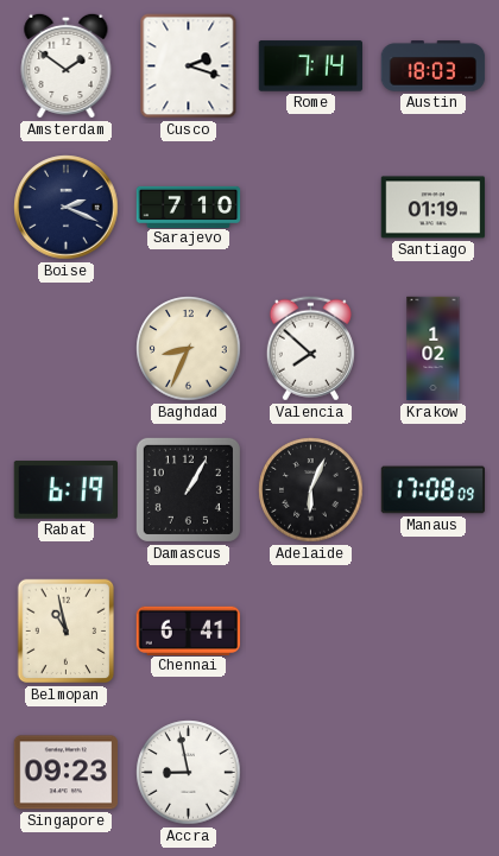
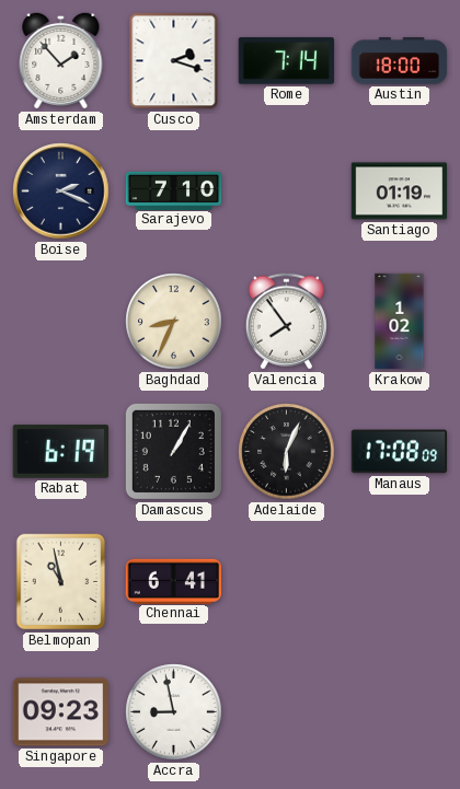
Amsterdam: 1:51 -> 1:53
Austin: 18:03 -> 18:00
Valencia: 7:52 -> 7:54
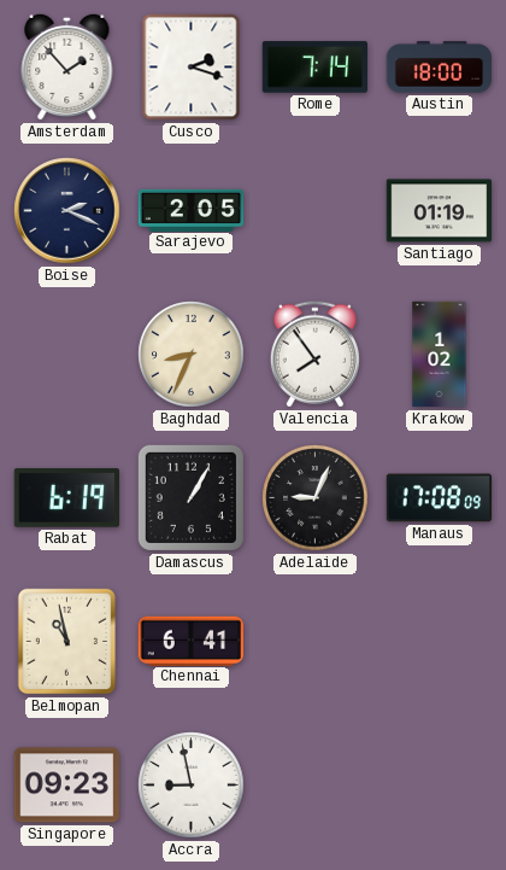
Sarajevo: 7:10 -> 2:05
Adelaide: 6:04 -> 9:04
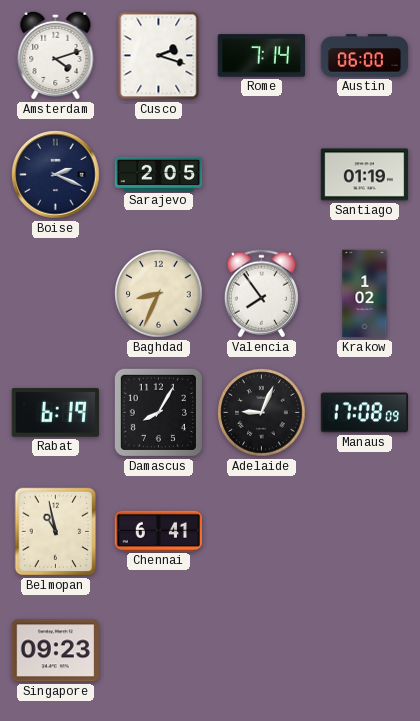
Amsterdam: 1:53 -> 4:12
Austin: 18:00 -> 06:00
Damascus: 1:05 -> 8:05
Accra: 8:58 -> none
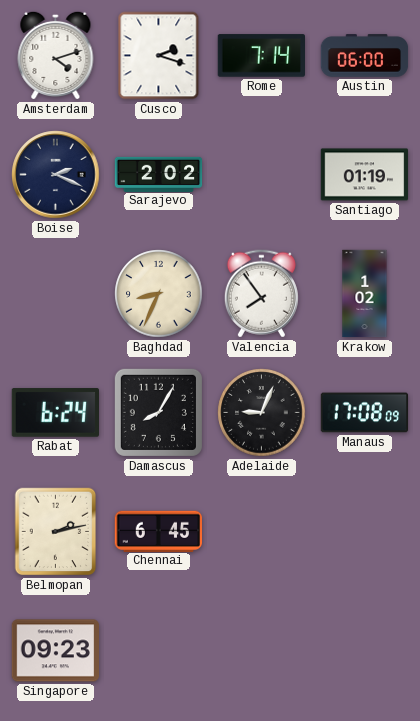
Sarajevo: 2:05 -> 2:02
Rabat: 6:19 -> 6:24
Belmopan: 10:58 -> 2:13
Chennai: 6:41 -> 6:45
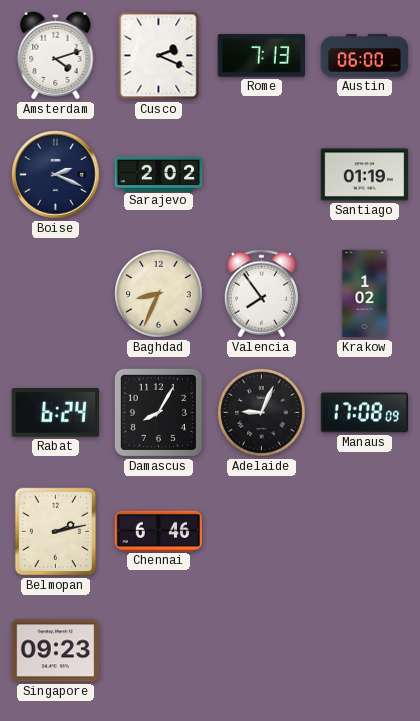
Cusco: 2:18 -> 2:19
Rome: 7:14 -> 7:13
Chennai: 6:45 -> 6:46
